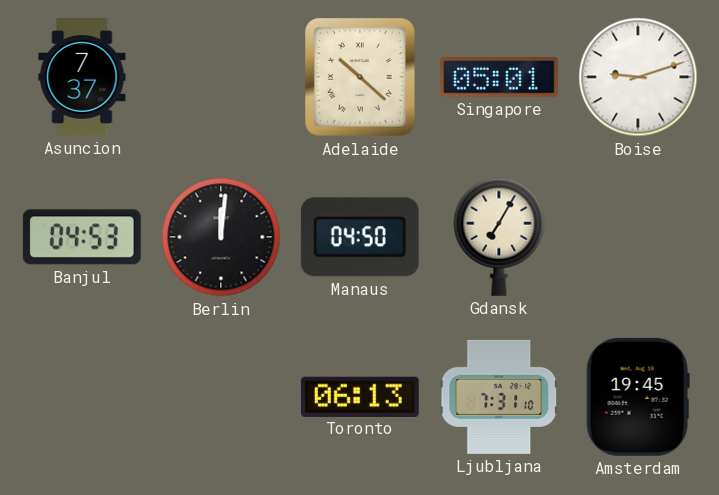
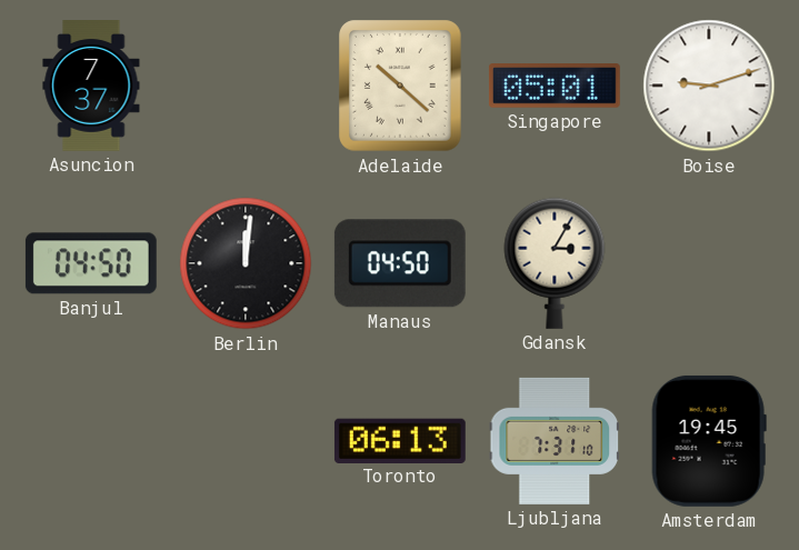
Banjul: 04:53 -> 04:50
Gdansk: 7:05 -> 3:05
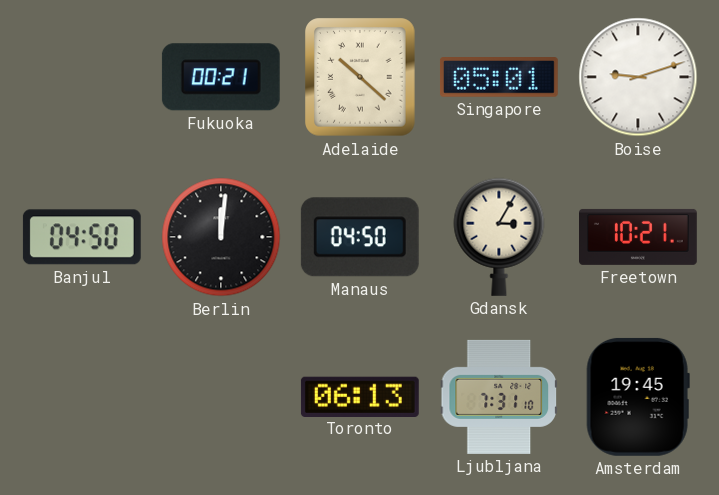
Asuncion: 7:37 -> none
Fukuoka: none -> 00:21
Freetown: none -> 10:21
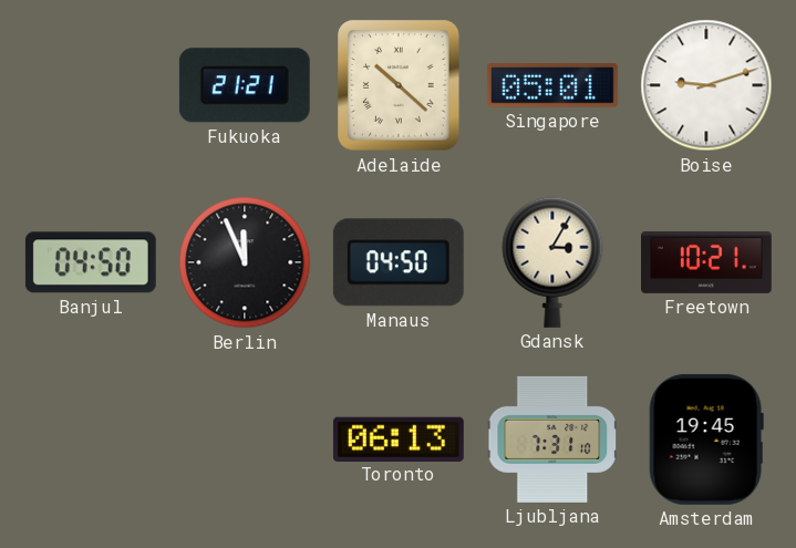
Fukuoka: 00:21 -> 21:21
Berlin: 12:01 -> 11:56
